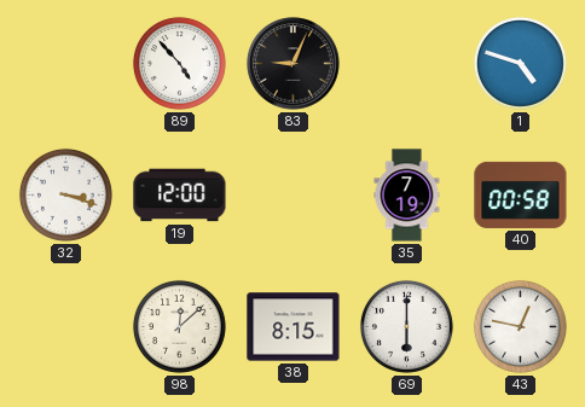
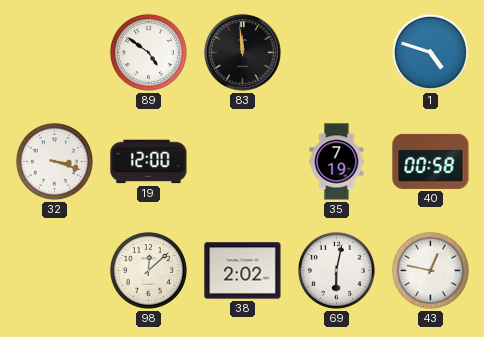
89: 4:53 -> 4:51
83: 9:04 -> 11:59
38: 8:15 -> 2:02
69: 6:00 -> 6:02
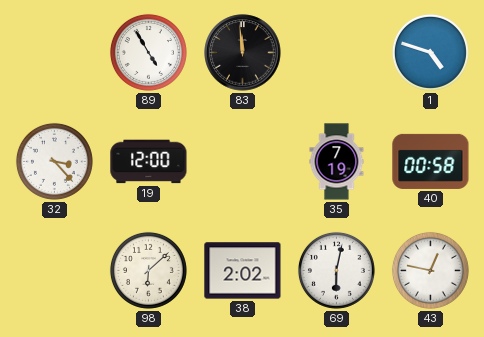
89: 4:51 -> 4:55
32: 3:18 -> 3:23
98: 12:08 -> 6:08
